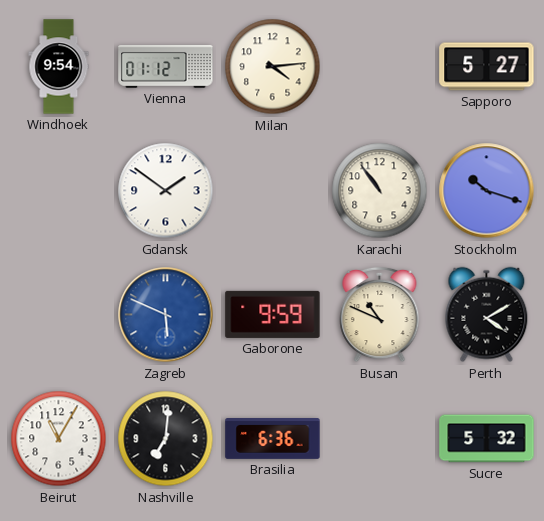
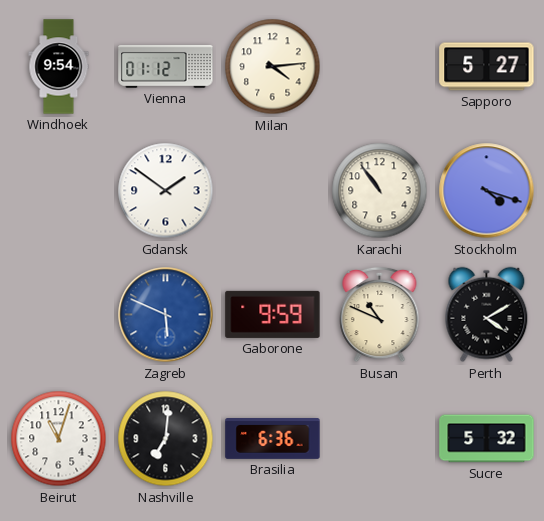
Stockholm: 10:18 -> 4:18
Beirut: 11:05 -> 11:03
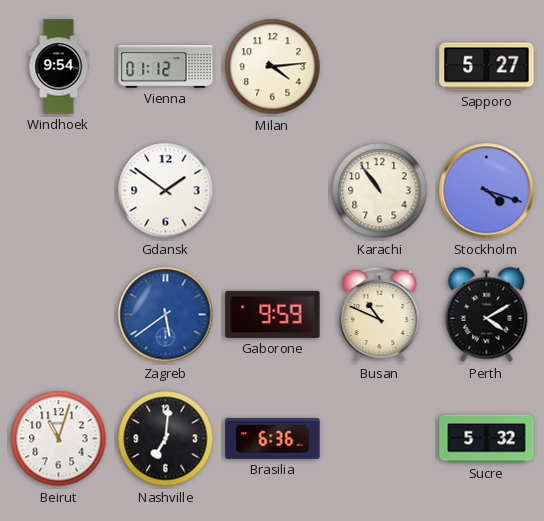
Zagreb: 5:49 -> 5:39
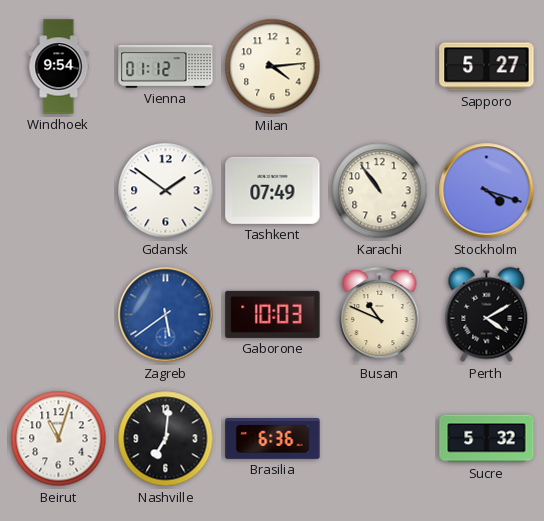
Tashkent: none -> 07:49
Gaborone: 9:59 -> 10:03
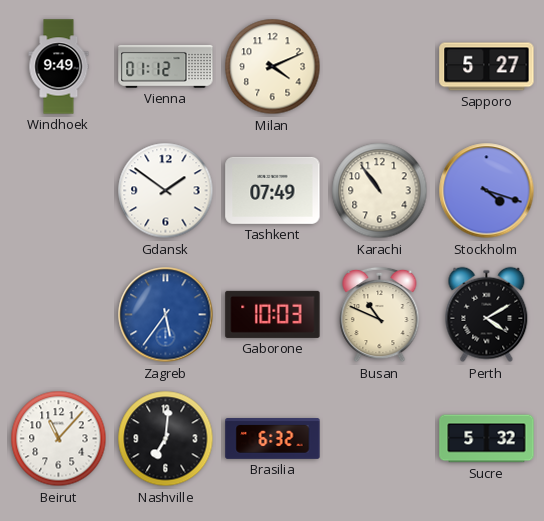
Windhoek: 9:54 -> 9:49
Milan: 4:14 -> 4:11
Zagreb: 5:39 -> 5:36
Beirut: 11:03 -> 11:07
Brasilia: 6:36 -> 6:32
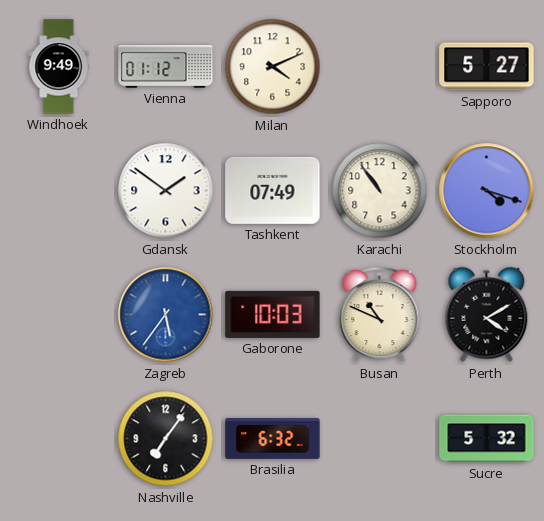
Beirut: 11:07 -> none
Nashville: 7:01 -> 7:06
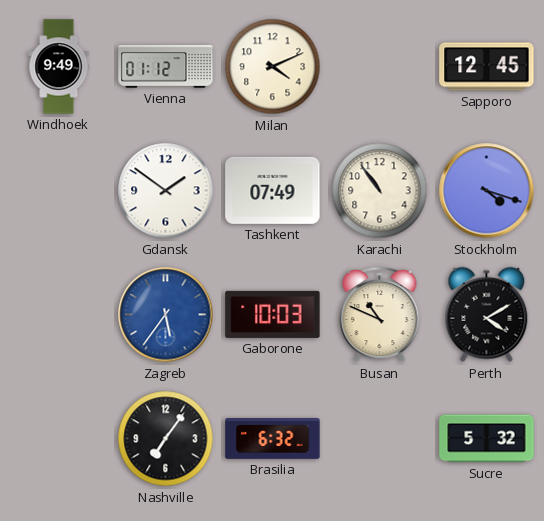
Sapporo: 5:27 -> 12:45
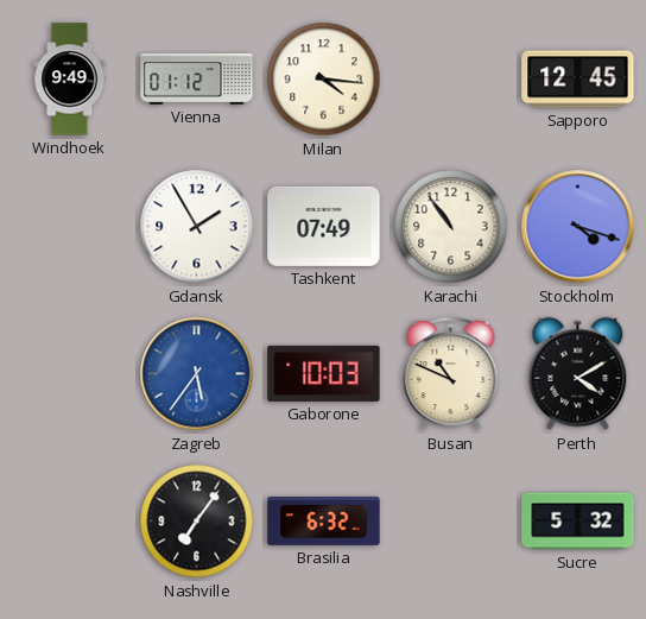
Milan: 4:11 -> 4:16
Gdansk: 1:51 -> 1:55
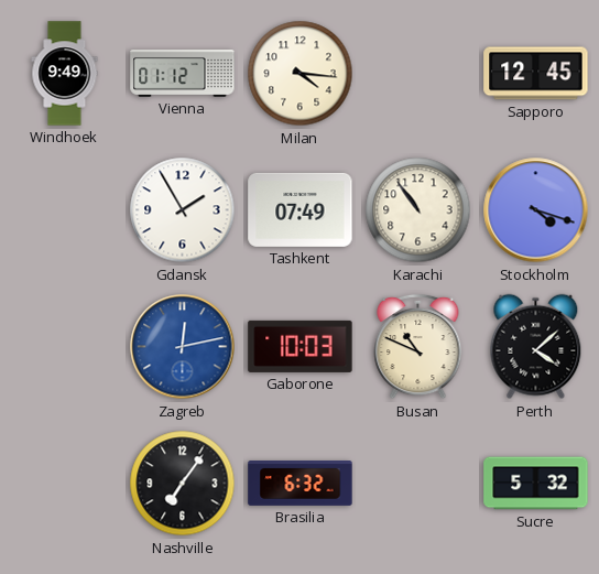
Zagreb: 5:36 -> 12:13
Perth: 4:10 -> 4:08
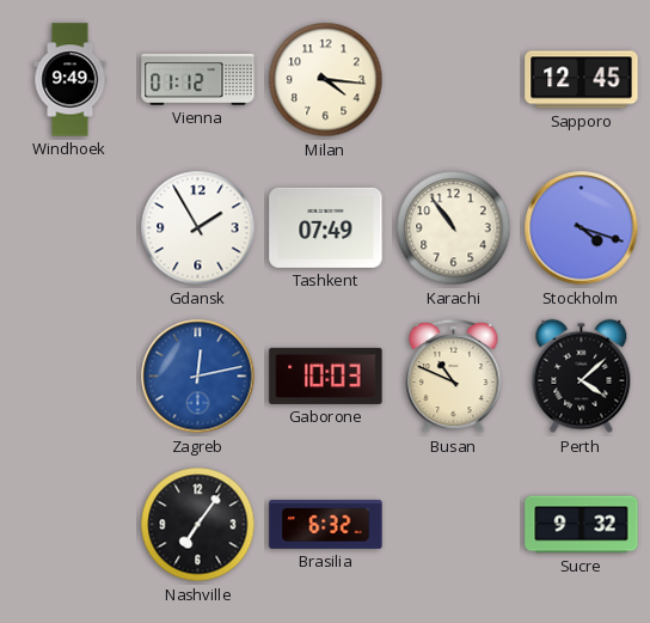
Sucre: 5:32 -> 9:32
